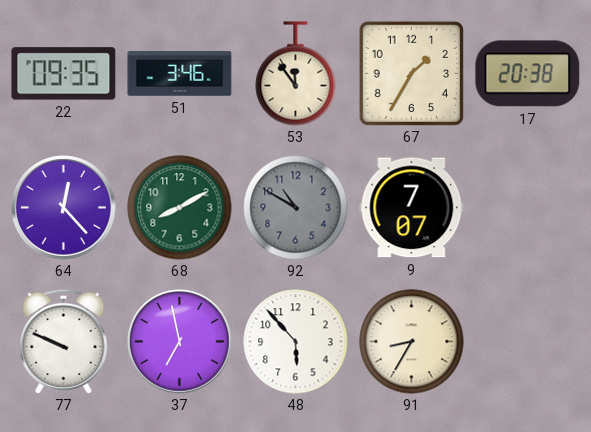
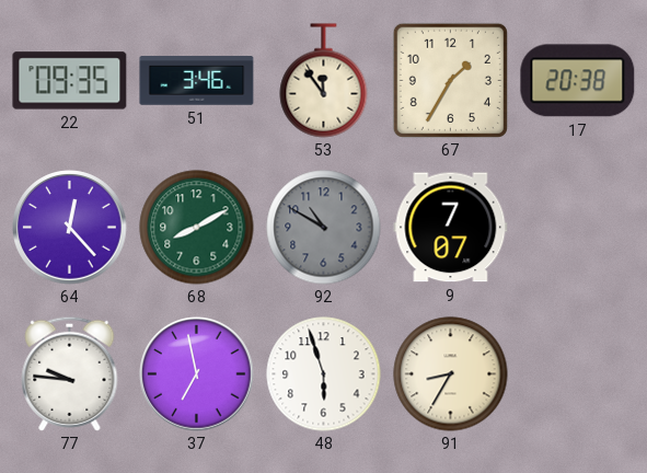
77: 9:49 -> 9:46
48: 5:53 -> 5:57
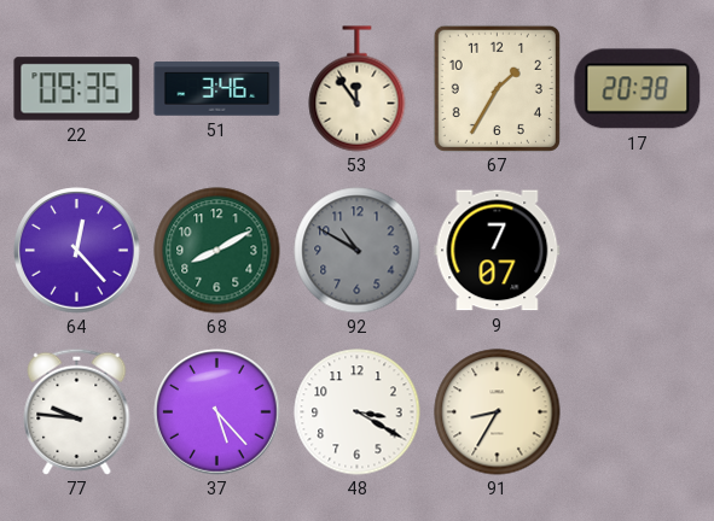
37: 6:58 -> 5:23
48: 5:57 -> 3:20
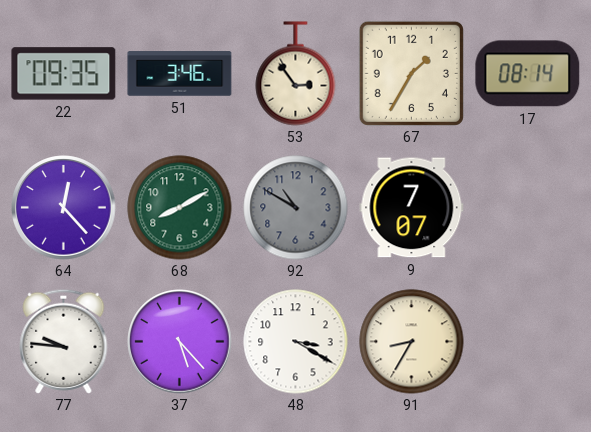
53: 11:54 -> 2:54
17: 20:38 -> 08:14
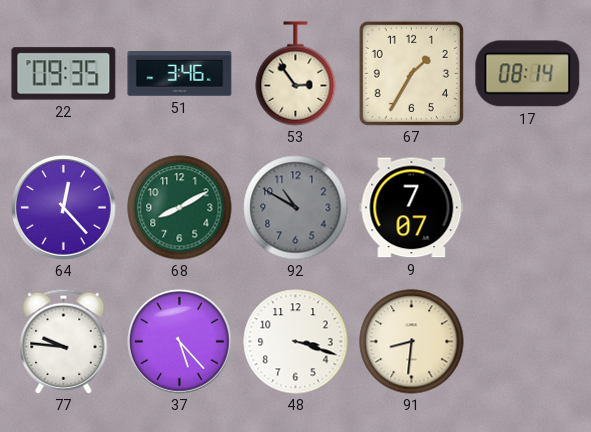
48: 3:20 -> 3:18
91: 8:35 -> 8:31
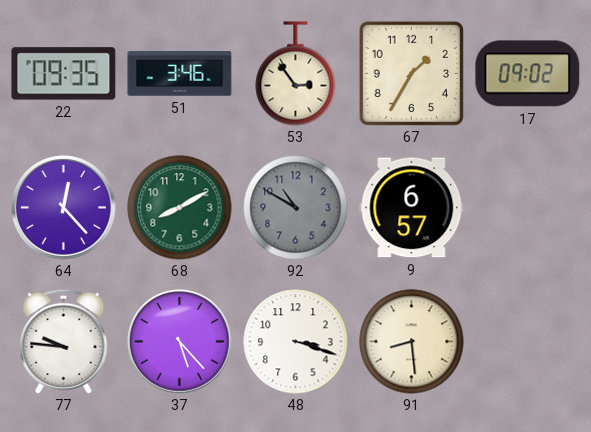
17: 08:14 -> 09:02
9: 7:07 -> 6:57
91: 8:31 -> 8:29
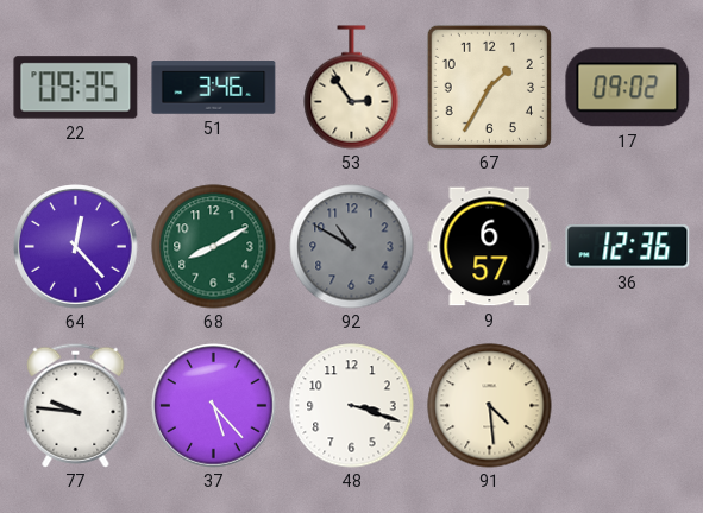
36: none -> 12:36
91: 8:29 -> 4:29
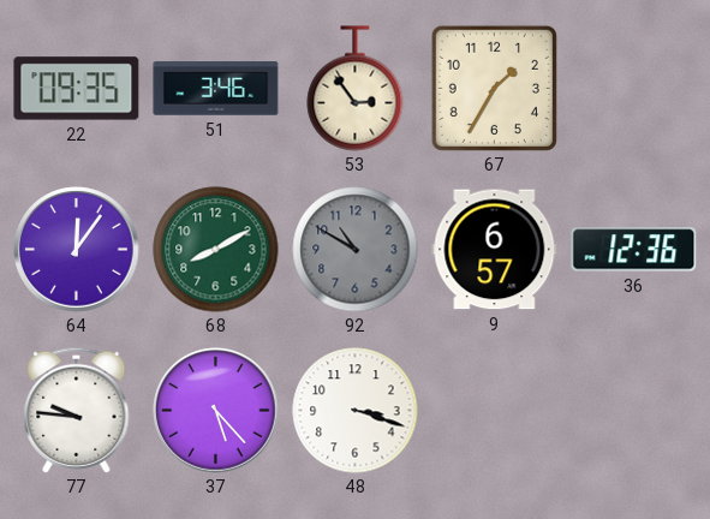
17: 09:02 -> none
64: 12:23 -> 12:06
91: 4:29 -> none
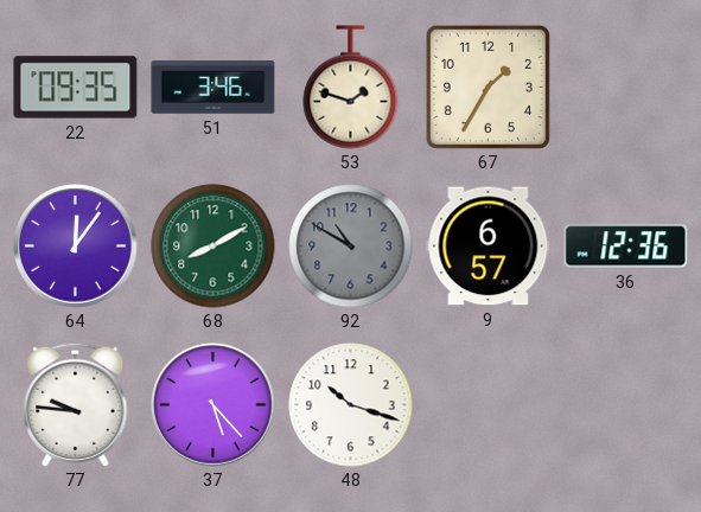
53: 2:54 -> 1:48
48: 3:18 -> 10:18
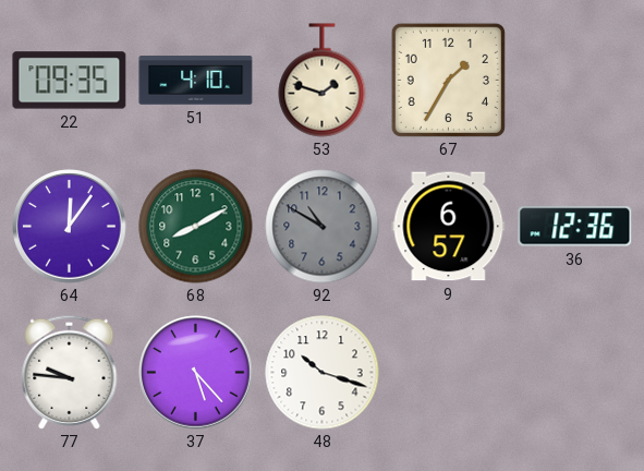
51: 3:46 -> 4:10
